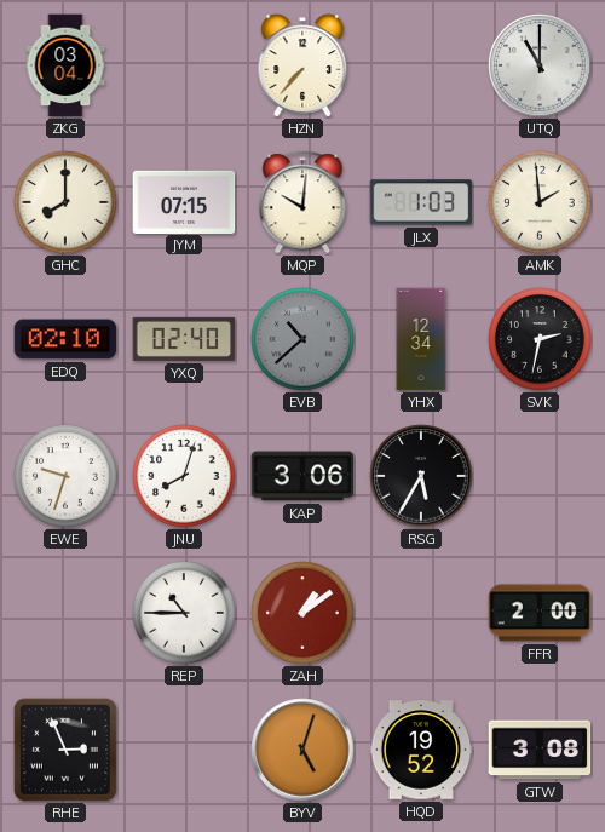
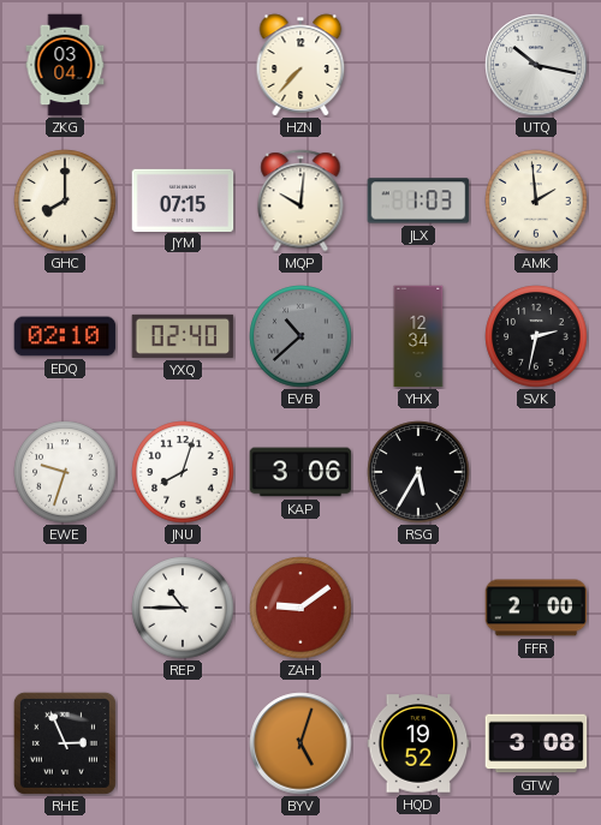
UTQ: 11:00 -> 10:17
ZAH: 1:09 -> 9:09
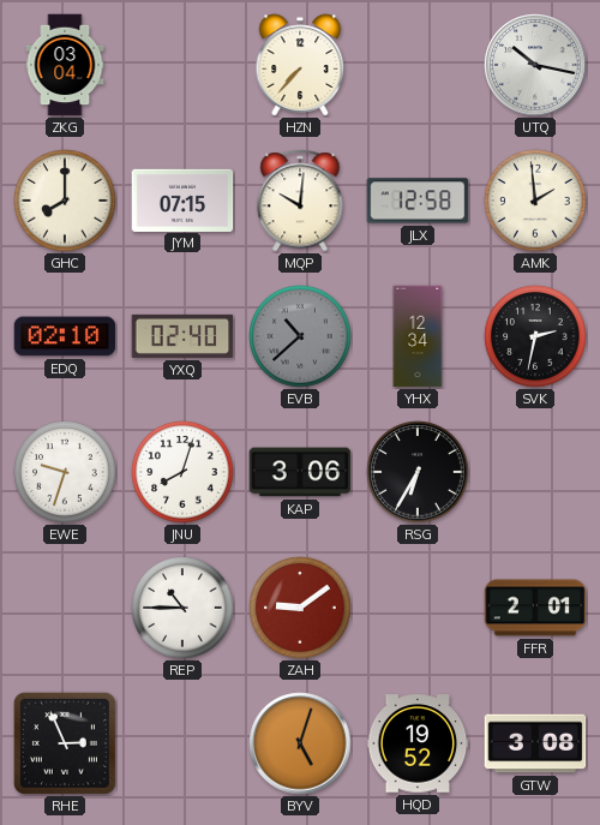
JLX: 1:03 -> 12:58
RSG: 5:35 -> 6:35
FFR: 2:00 -> 2:01
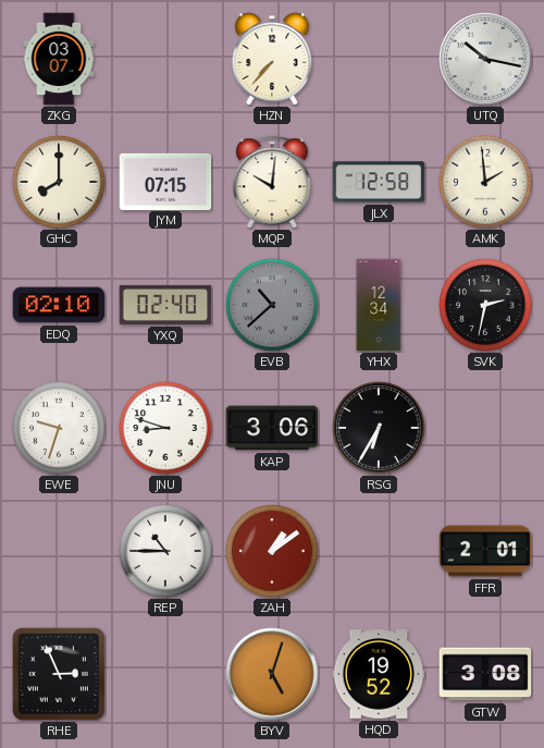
ZKG: 03:04 -> 03:07
JNU: 8:03 -> 8:48
ZAH: 9:09 -> 1:09
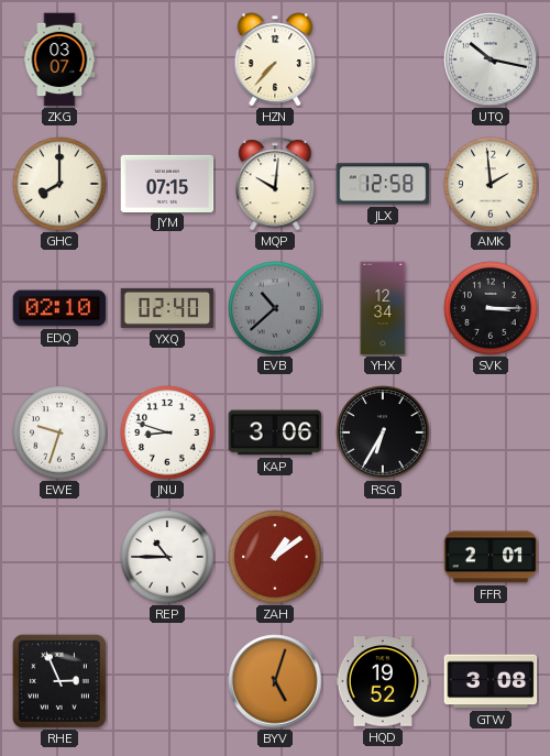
SVK: 2:32 -> 3:15
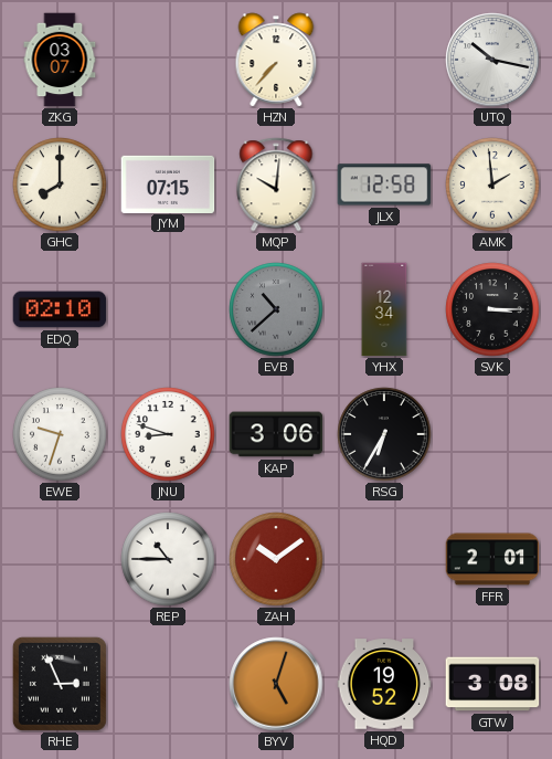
YXQ: 02:40 -> none
ZAH: 1:09 -> 10:09
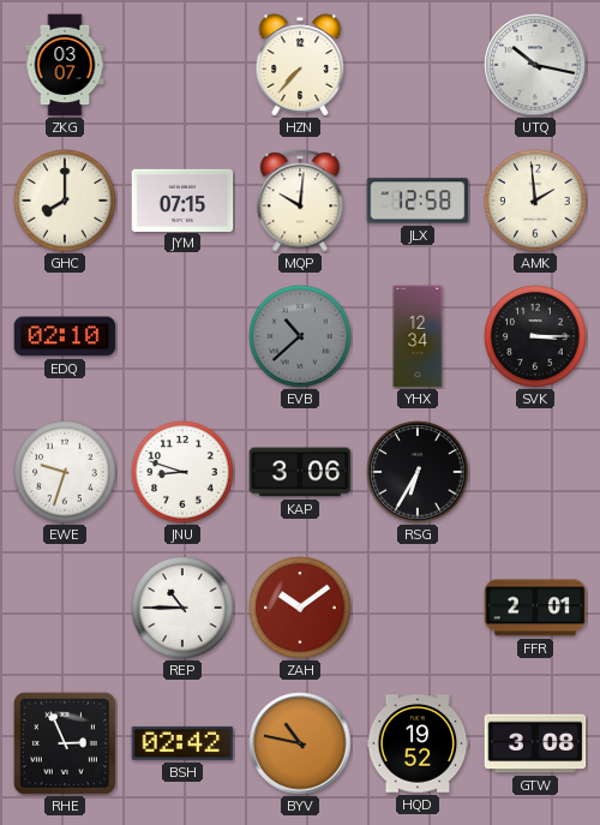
BSH: none -> 02:42
BYV: 5:03 -> 10:47
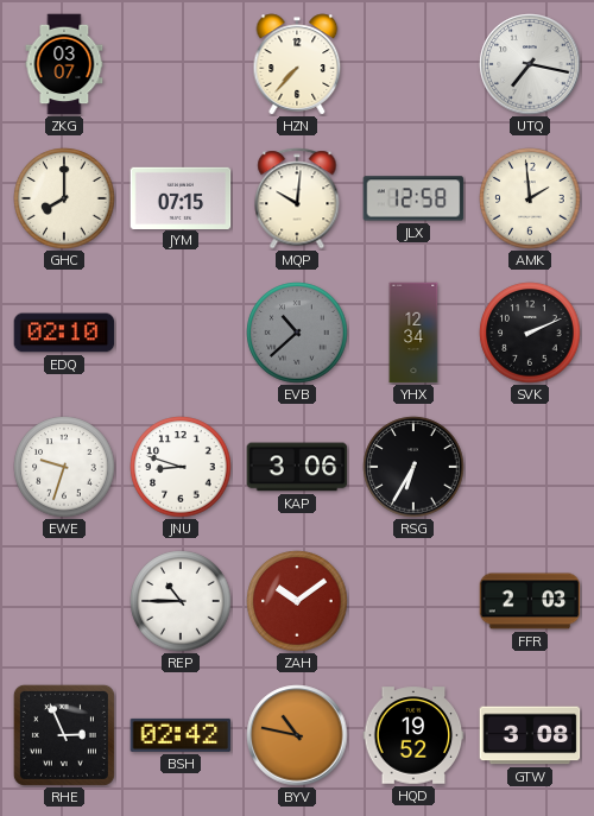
UTQ: 10:17 -> 7:17
SVK: 3:15 -> 2:11
FFR: 2:01 -> 2:03
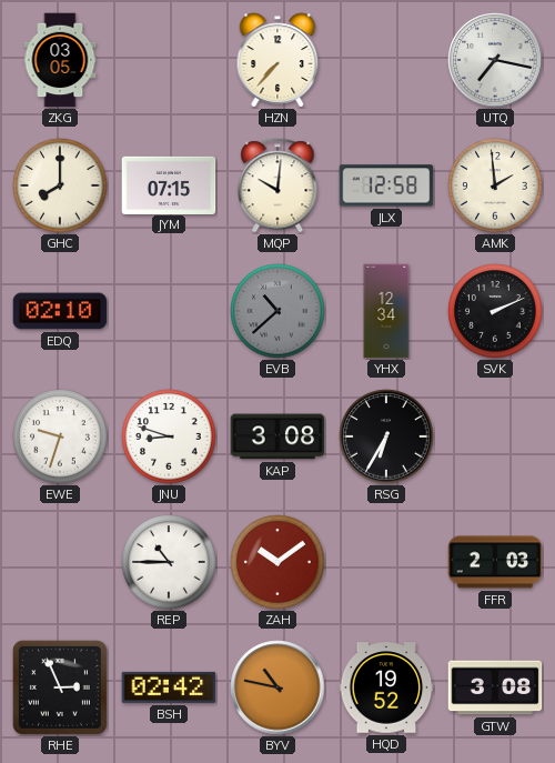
ZKG: 03:07 -> 03:05
KAP: 3:06 -> 3:08
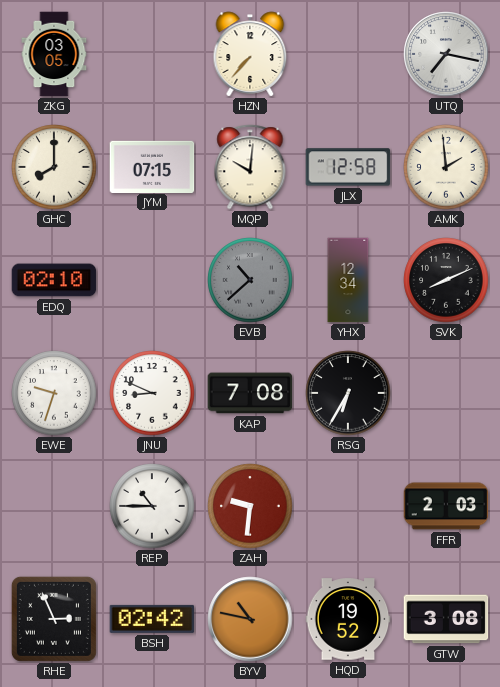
SVK: 2:11 -> 8:11
JNU: 8:48 -> 8:49
KAP: 3:08 -> 7:08
ZAH: 10:09 -> 9:31
